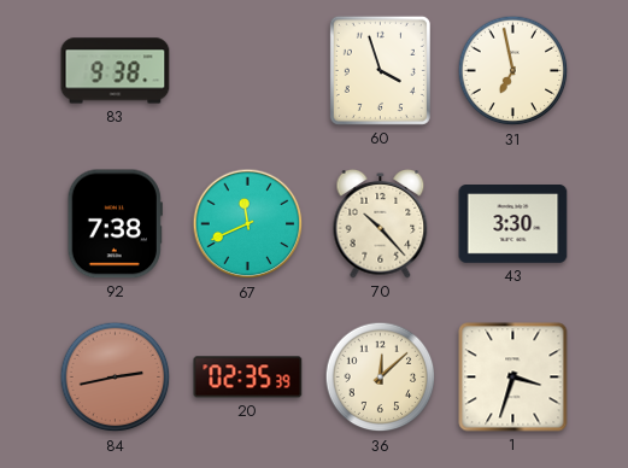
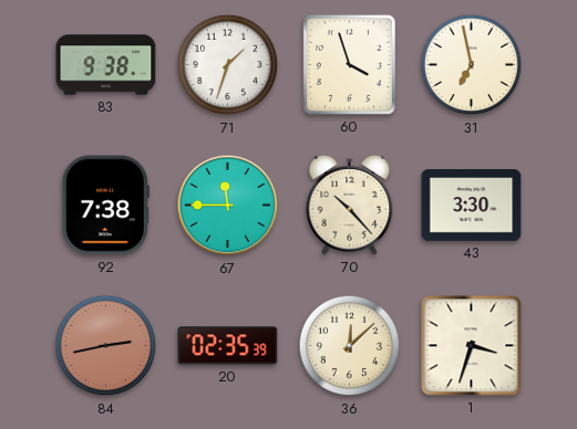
71: none -> 1:33
67: 11:41 -> 11:45
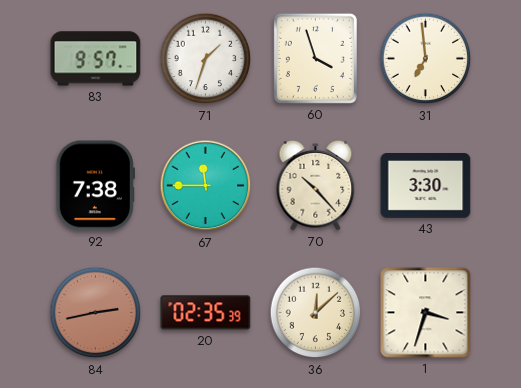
83: 9:38 -> 9:57
31: 6:58 -> 6:59
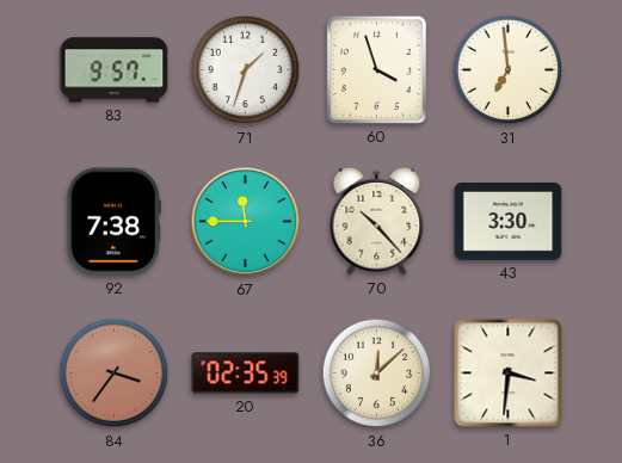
84: 2:43 -> 3:36
1: 3:33 -> 3:31
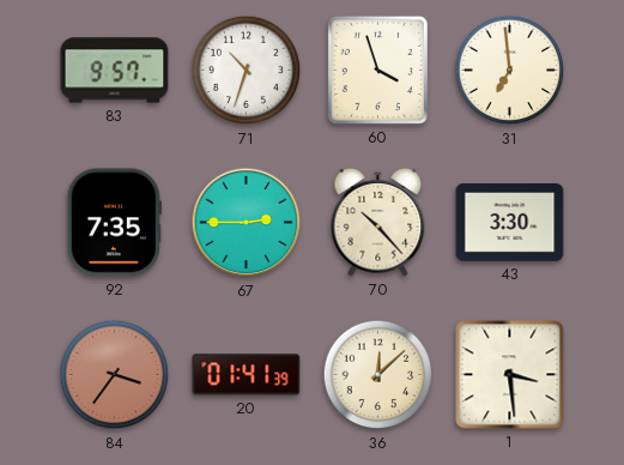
71: 1:33 -> 10:33
92: 7:38 -> 7:35
67: 11:45 -> 2:45
20: 02:35 -> 01:41
1: 3:31 -> 3:29
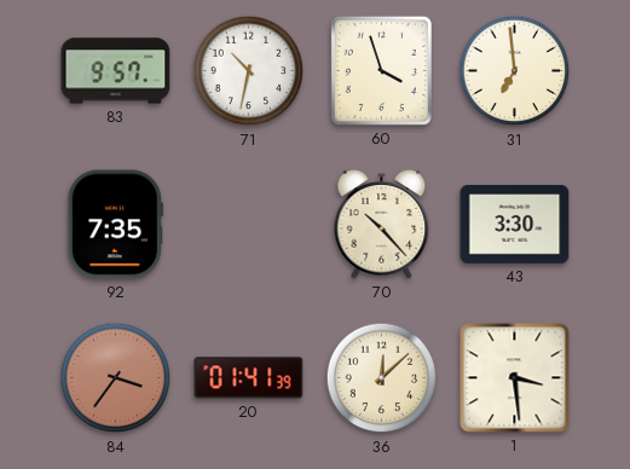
71: 10:33 -> 10:32
67: 2:45 -> none
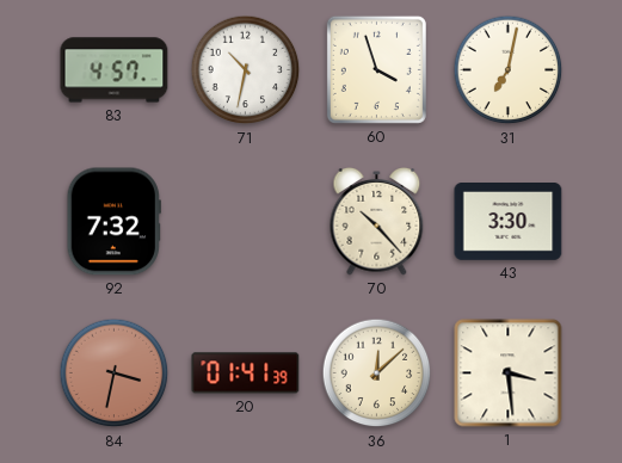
83: 9:57 -> 4:57
31: 6:59 -> 7:02
92: 7:35 -> 7:32
84: 3:36 -> 3:32
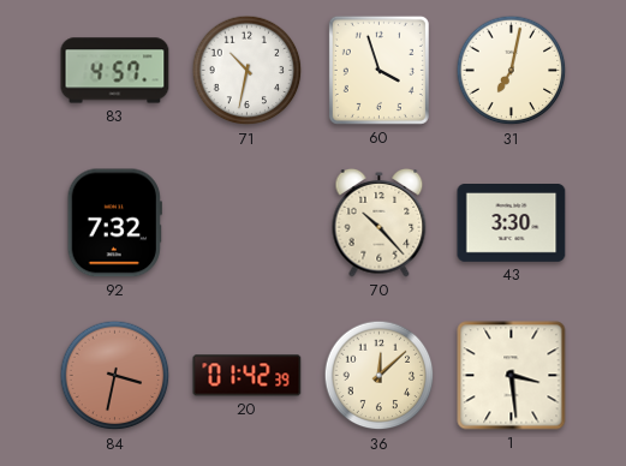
20: 01:41 -> 01:42
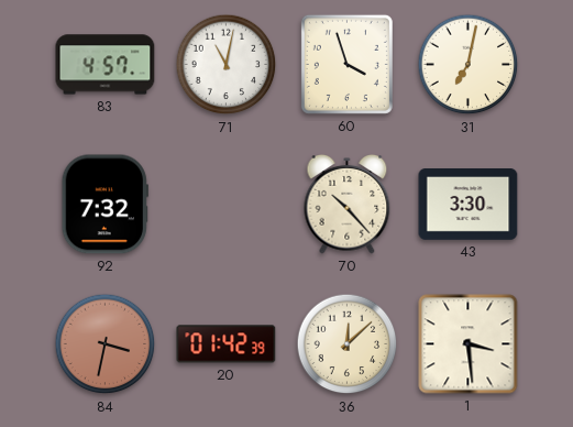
71: 10:32 -> 11:02
